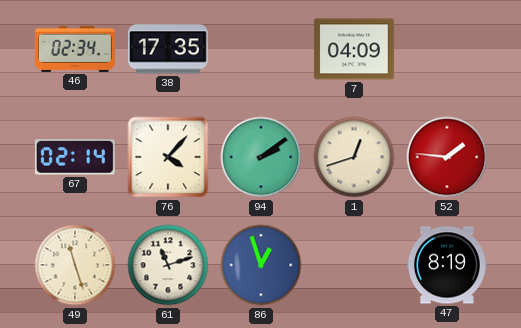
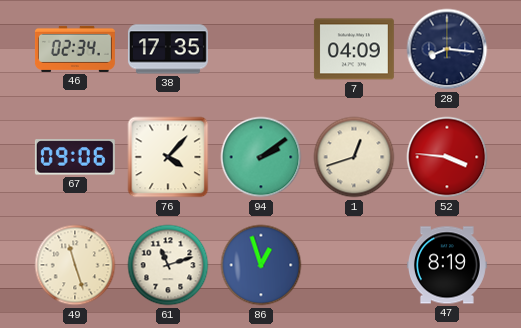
28: none -> 8:16
67: 02:14 -> 09:06
52: 1:46 -> 3:46
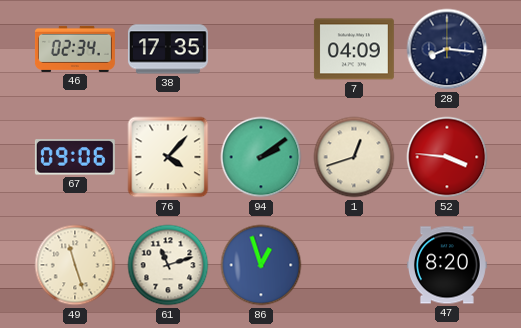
47: 8:19 -> 8:20
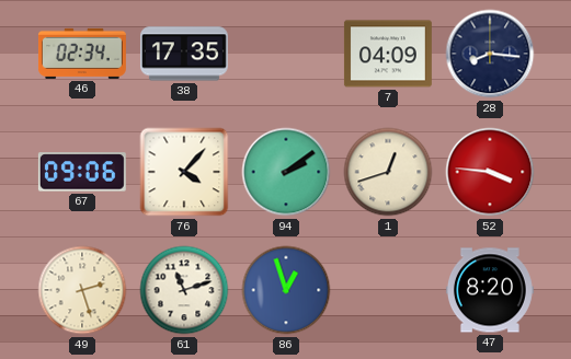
49: 11:27 -> 2:27
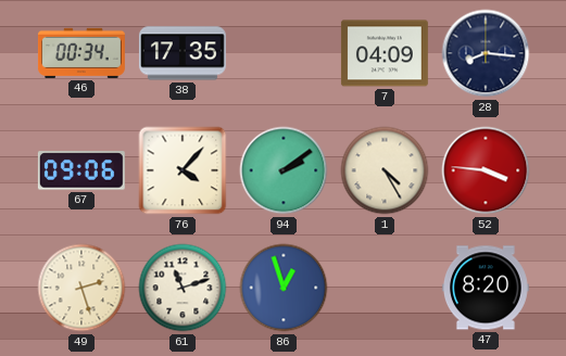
46: 02:34 -> 00:34
1: 12:42 -> 4:25
